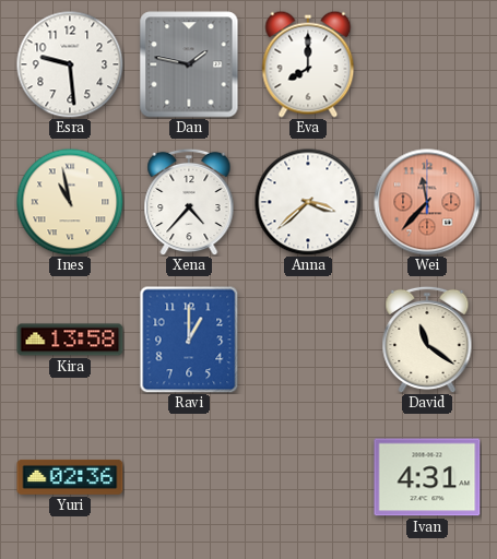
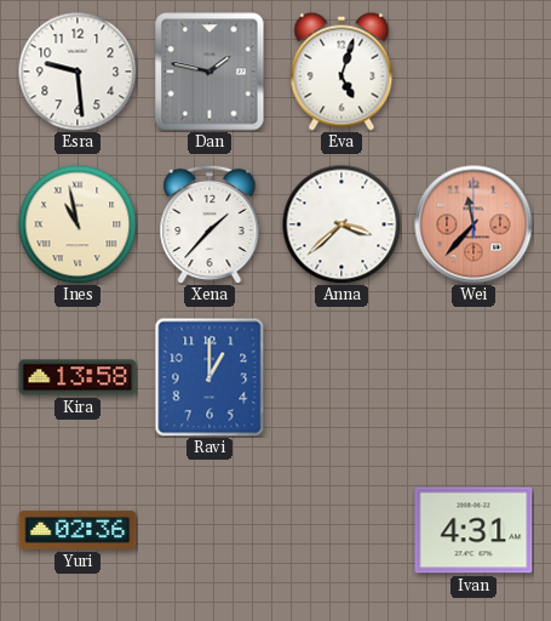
Eva: 8:00 -> 5:03
Xena: 4:37 -> 1:37
David: 11:21 -> none
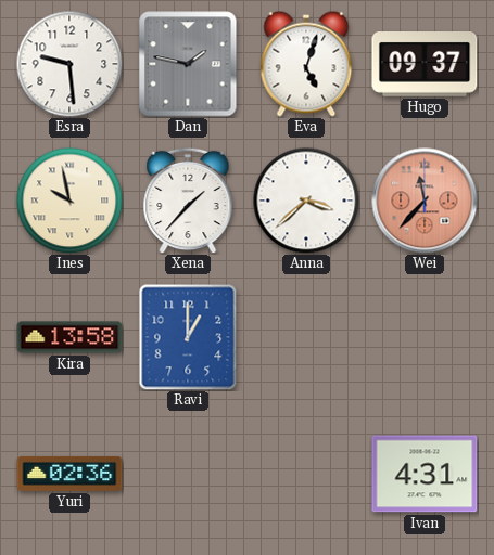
Hugo: none -> 09:37
Ines: 10:58 -> 9:58
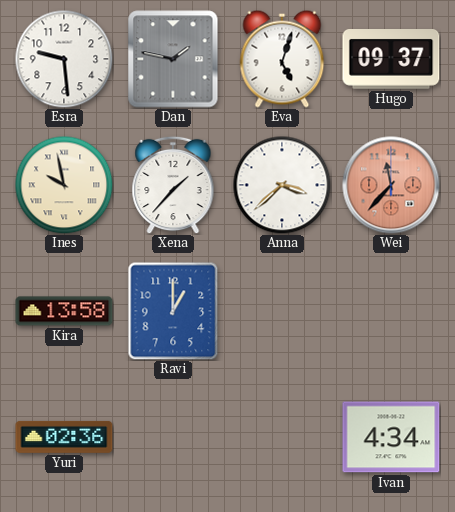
Ivan: 4:31 -> 4:34
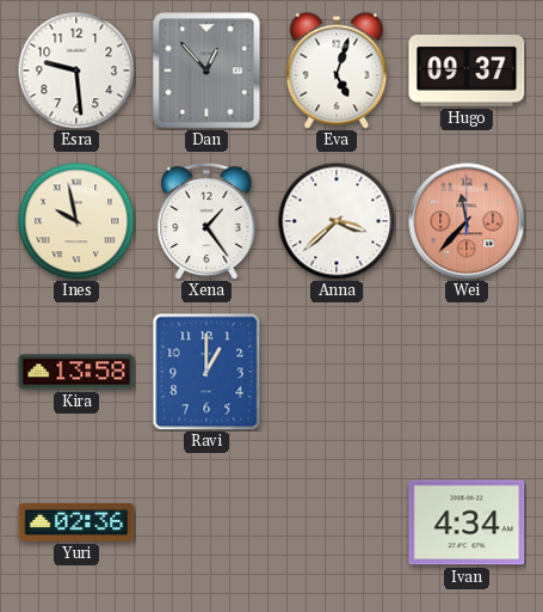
Dan: 1:47 -> 12:53
Xena: 1:37 -> 1:24
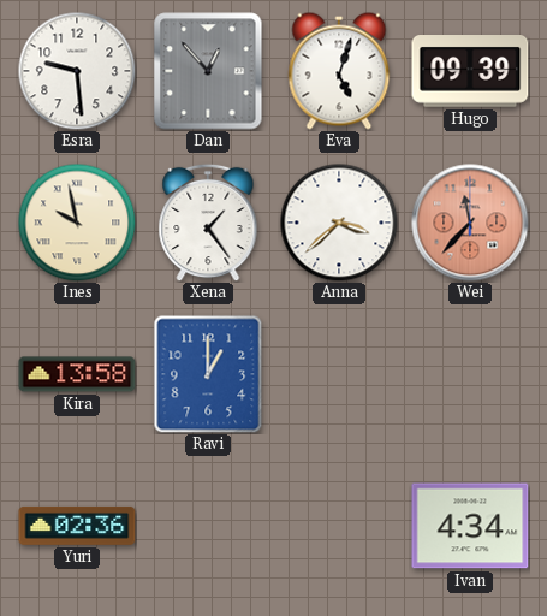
Hugo: 09:37 -> 09:39
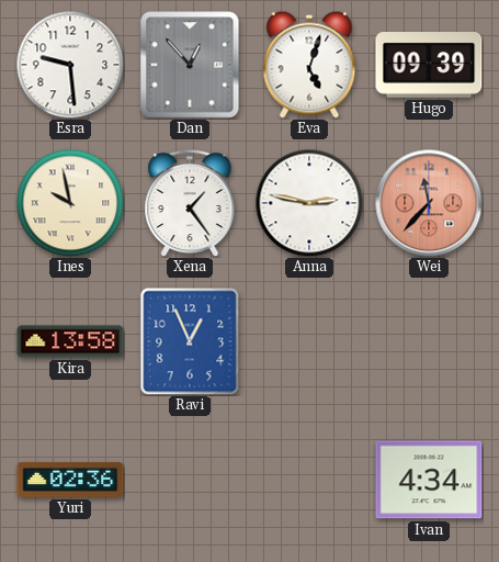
Anna: 3:38 -> 2:47
Ravi: 1:00 -> 12:56
